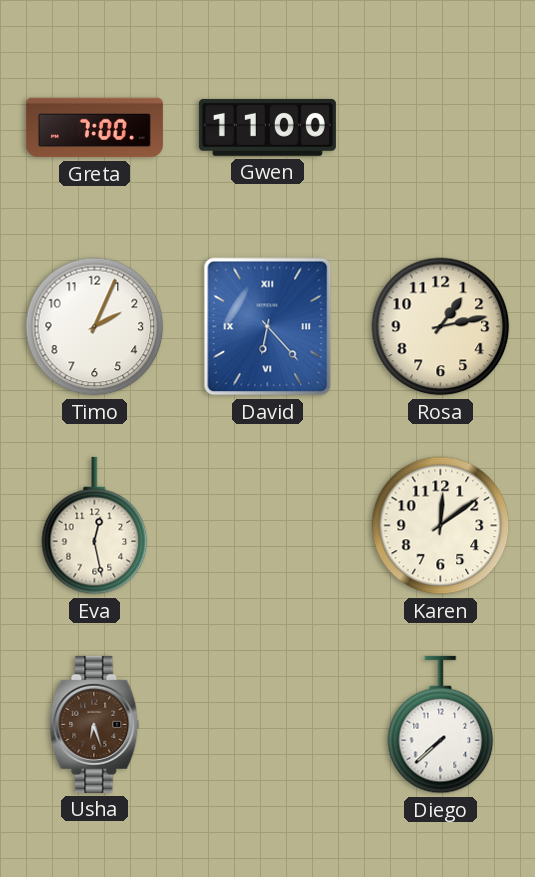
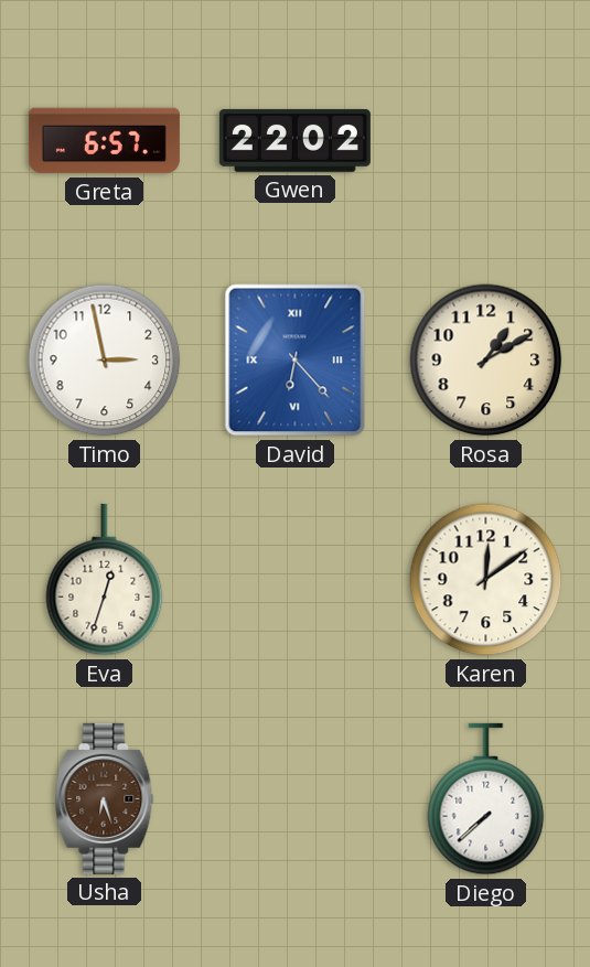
Greta: 7:00 -> 6:57
Gwen: 11:00 -> 22:02
Timo: 2:04 -> 2:58
Rosa: 1:13 -> 1:10
Eva: 12:28 -> 12:33
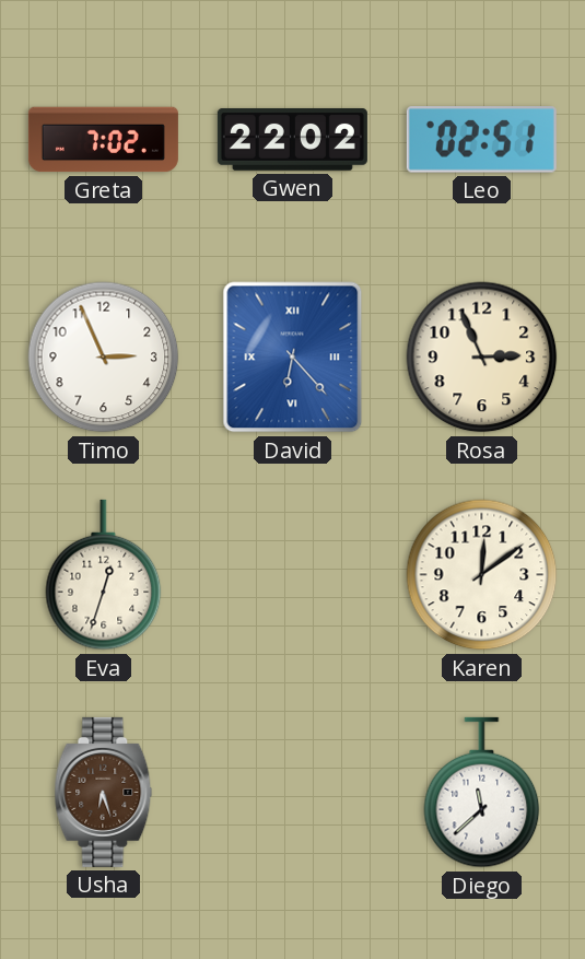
Greta: 6:57 -> 7:02
Leo: none -> 02:51
Timo: 2:58 -> 2:56
Rosa: 1:10 -> 2:56
Diego: 7:38 -> 11:38
